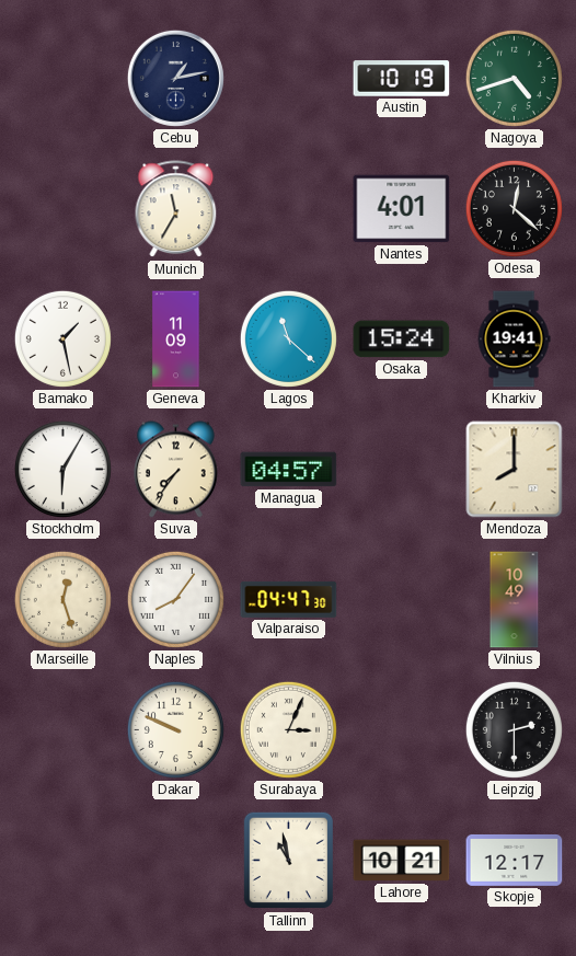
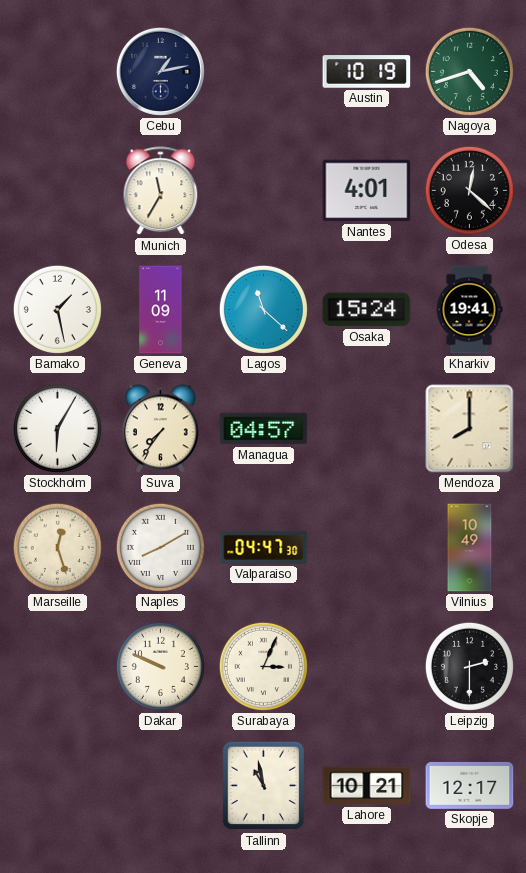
Naples: 8:06 -> 8:10
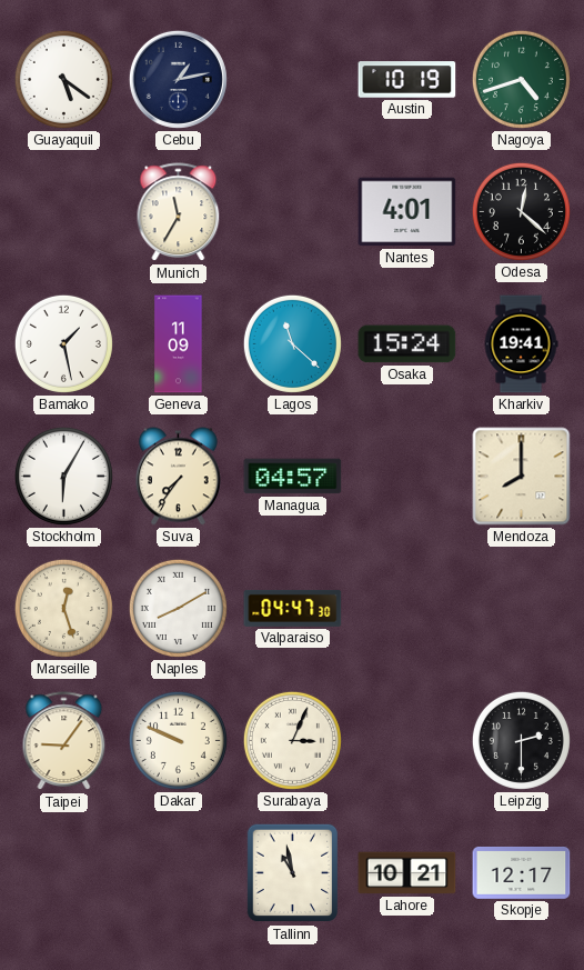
Guayaquil: none -> 5:21
Vilnius: 10:49 -> none
Taipei: none -> 9:06
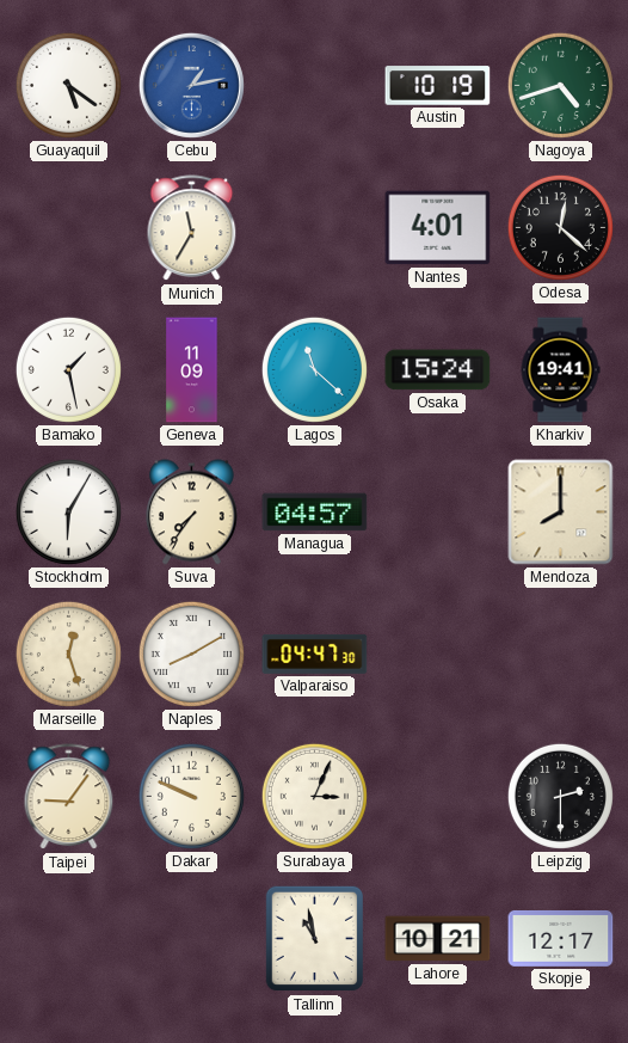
Cebu dial: navy -> blue
